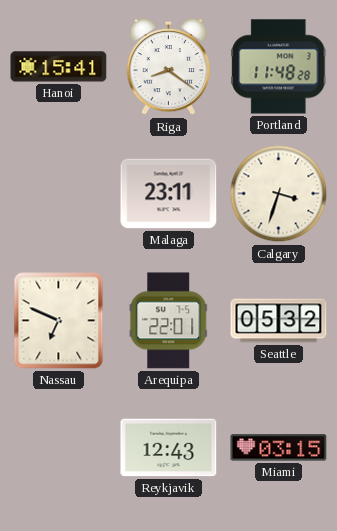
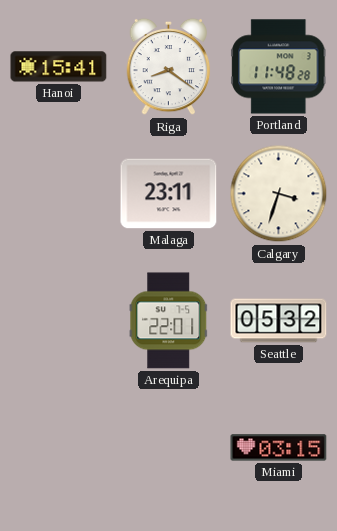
Nassau: 6:49 -> none
Reykjavik: 12:43 -> none
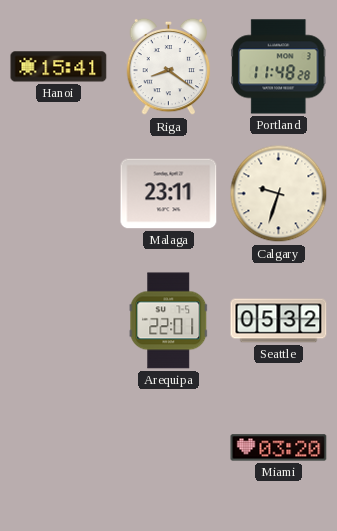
Calgary: 3:33 -> 9:33
Miami: 03:15 -> 03:20
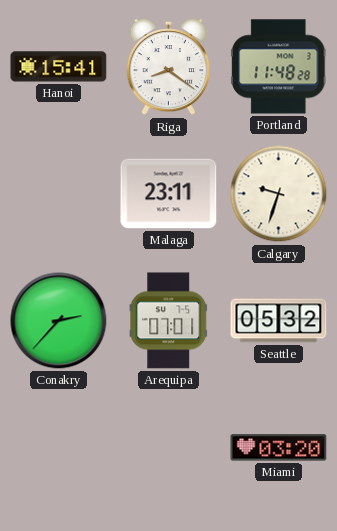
Conakry: none -> 2:37
Arequipa: 22:01 -> 07:01
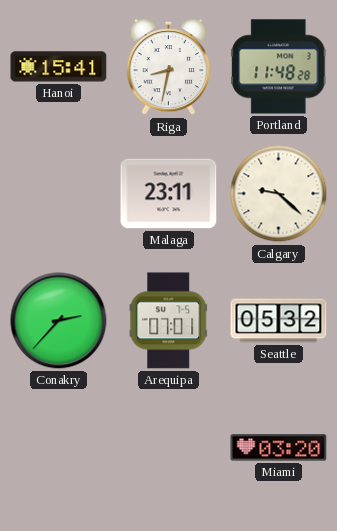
Riga: 8:21 -> 8:32
Calgary: 9:33 -> 9:22
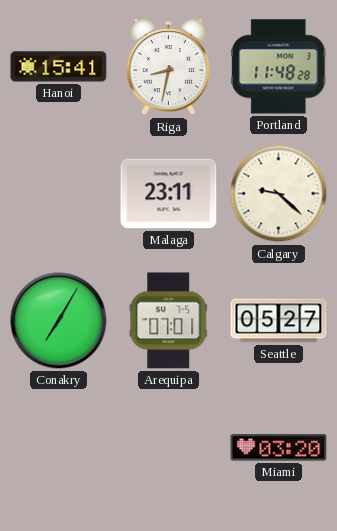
Conakry: 2:37 -> 7:05
Seattle: 05:32 -> 05:27
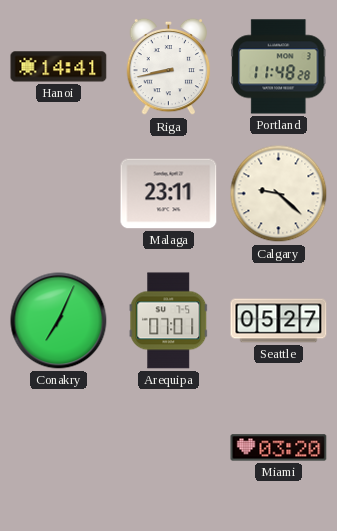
Hanoi: 15:41 -> 14:41
Riga: 8:32 -> 8:43
Conakry: 7:05 -> 7:04
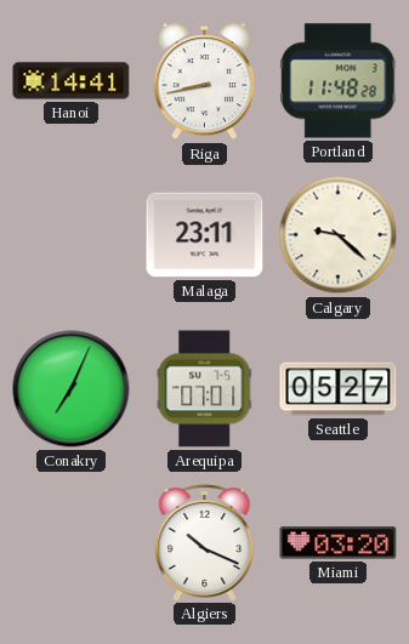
Algiers: none -> 10:19
